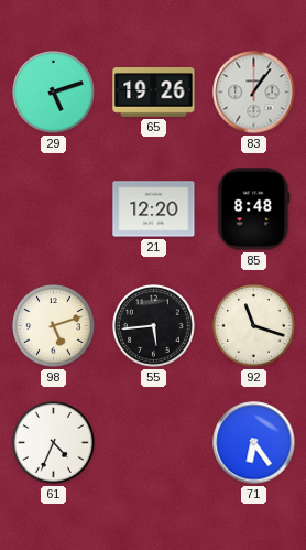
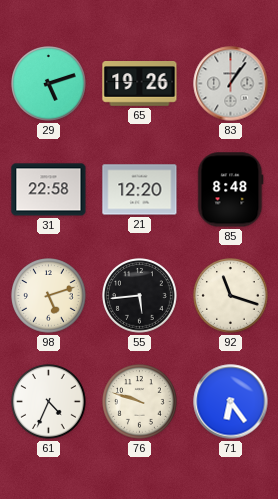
31: none -> 22:58
76: none -> 9:48
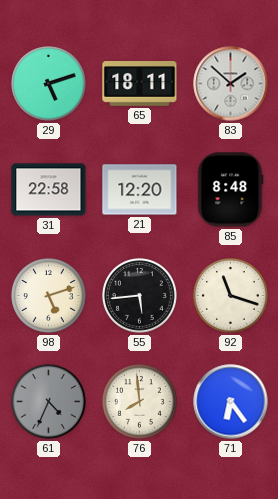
65: 19:26 -> 18:11
83: 1:06 -> 1:52
61 dial: white -> grey
76: 9:48 -> 7:59
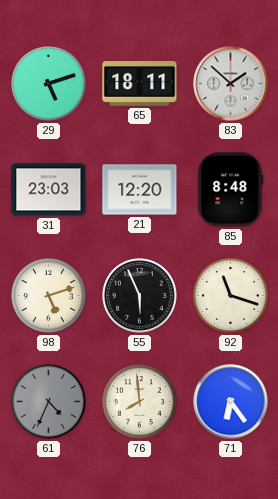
31: 22:58 -> 23:03
55: 5:44 -> 5:56
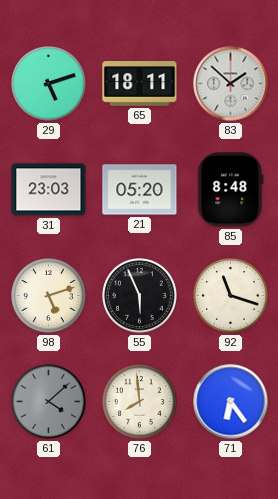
21: 12:20 -> 05:20
61: 4:34 -> 4:08
